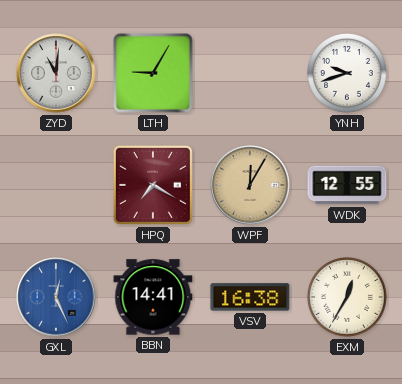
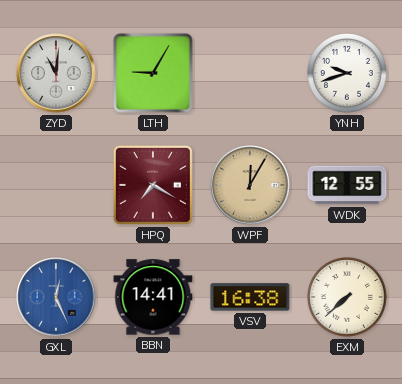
EXM: 12:35 -> 7:38
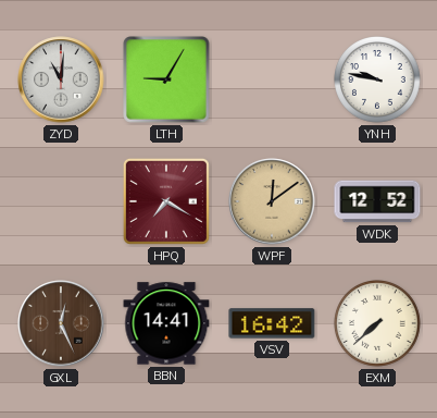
YNH: 9:42 -> 9:47
WPF: 12:05 -> 12:09
WDK: 12:55 -> 12:52
GXL dial: blue -> brown
VSV: 16:38 -> 16:42
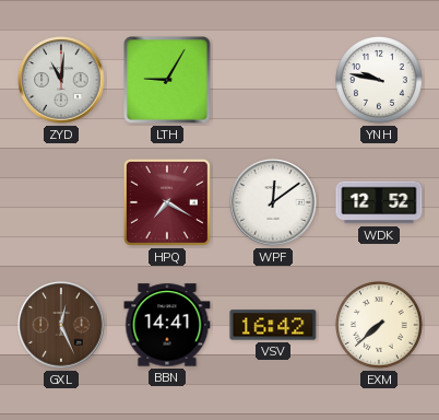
WPF dial: champagne -> white
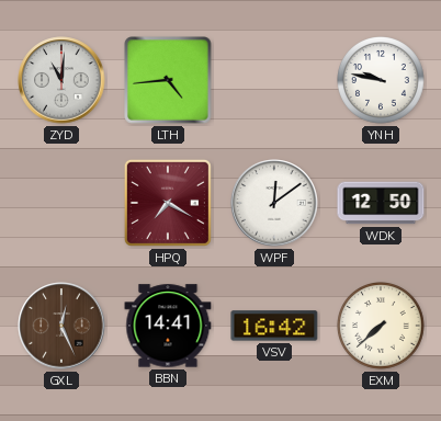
LTH: 9:05 -> 4:44
WDK: 12:52 -> 12:50
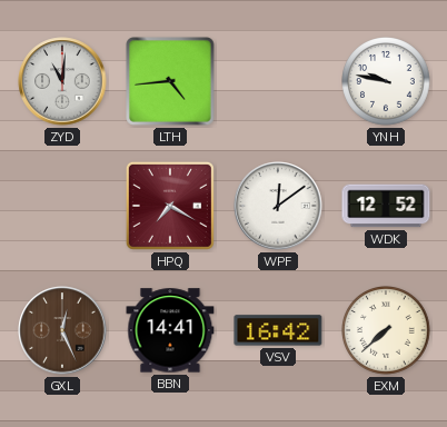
WDK: 12:50 -> 12:52
